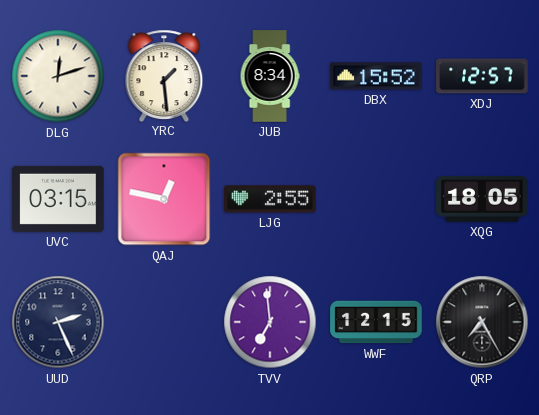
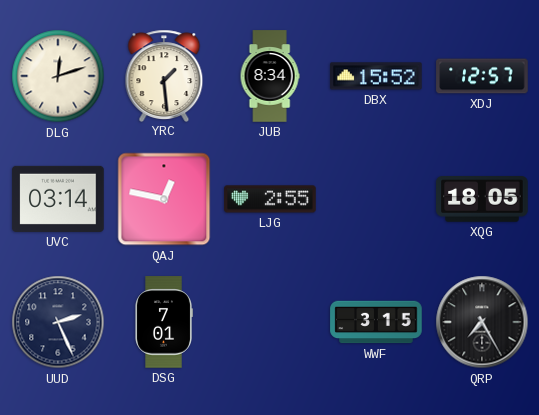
UVC: 03:15 -> 03:14
DSG: none -> 7:01
TVV: 6:59 -> none
WWF: 12:15 -> 3:15
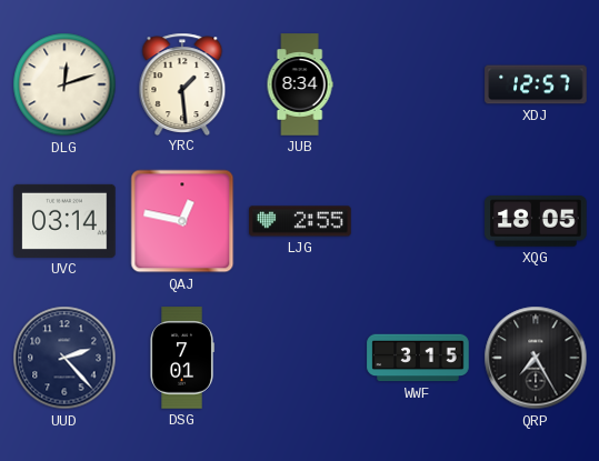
DBX: 15:52 -> none
UUD: 2:26 -> 2:23
